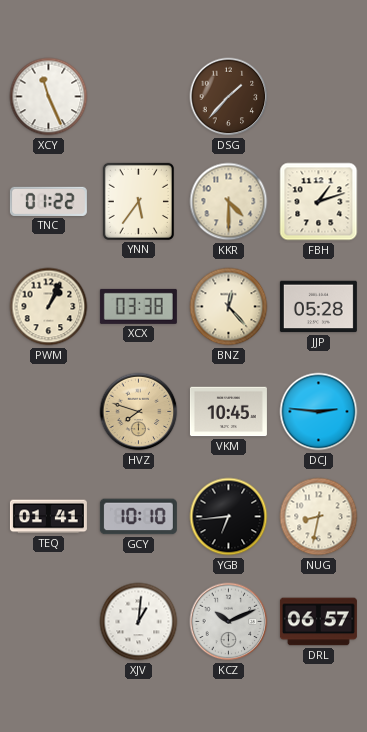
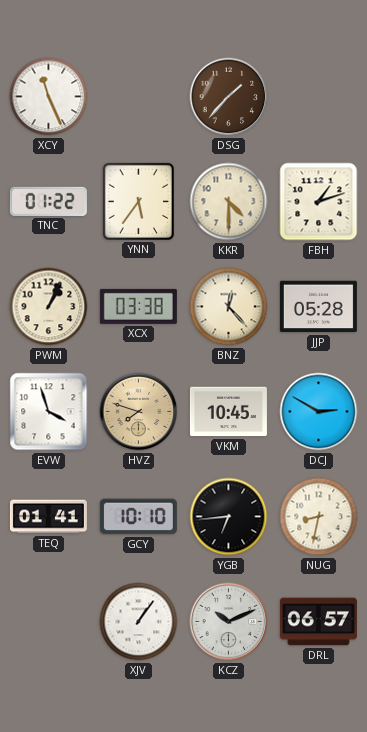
EVW: none -> 3:57
DCJ: 2:46 -> 2:50
XJV: 1:01 -> 1:06
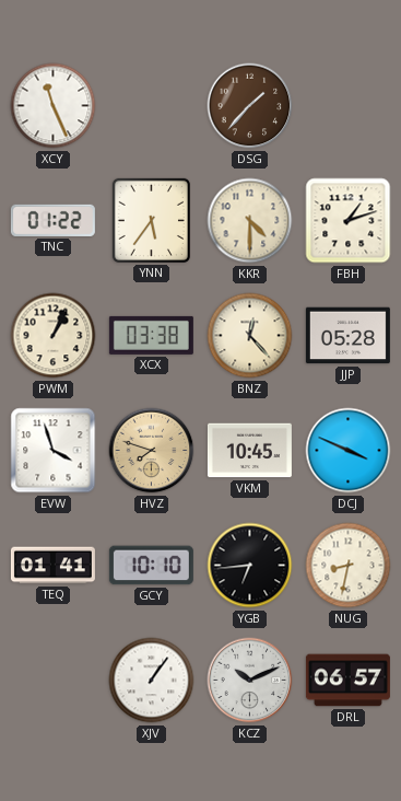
DCJ: 2:50 -> 3:49
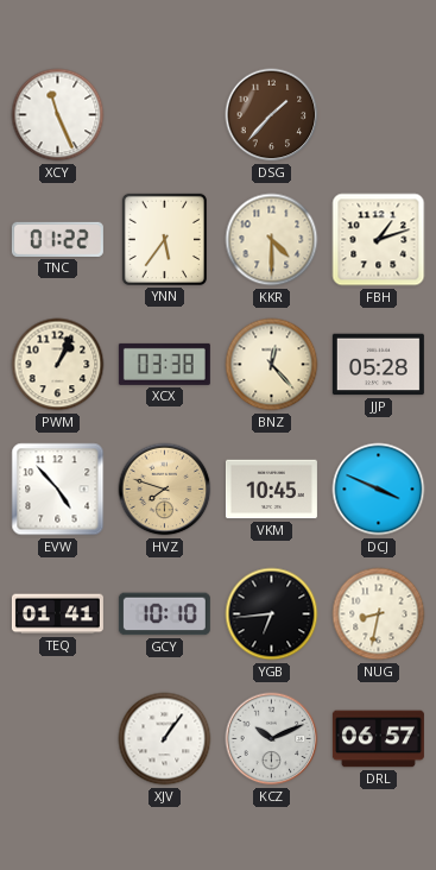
EVW: 3:57 -> 4:53
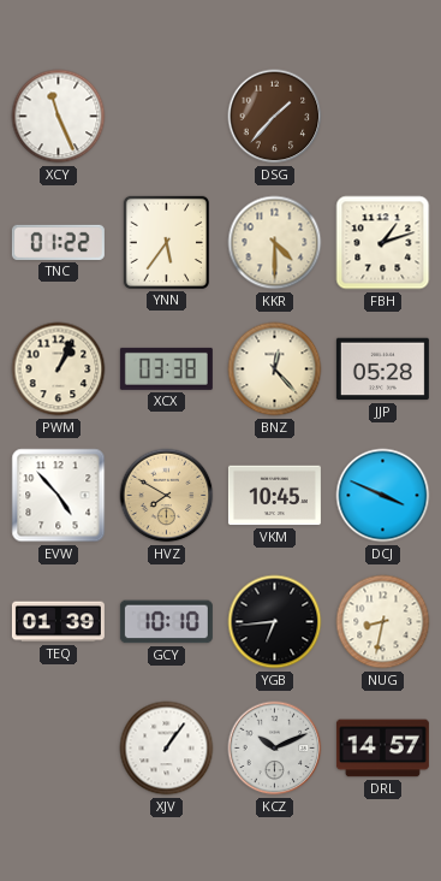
HVZ: 7:48 -> 7:50
TEQ: 01:41 -> 01:39
DRL: 06:57 -> 14:57
